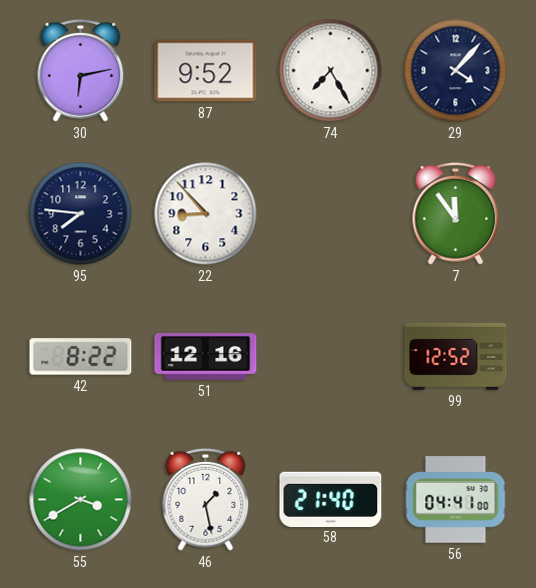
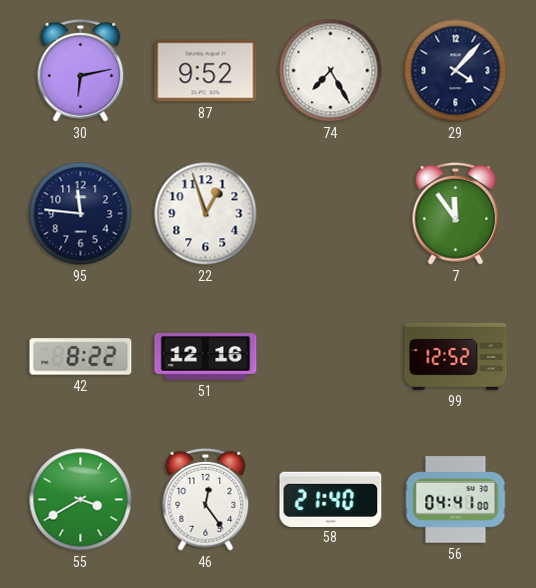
95: 7:46 -> 11:46
22: 8:53 -> 12:57
46: 1:28 -> 12:24
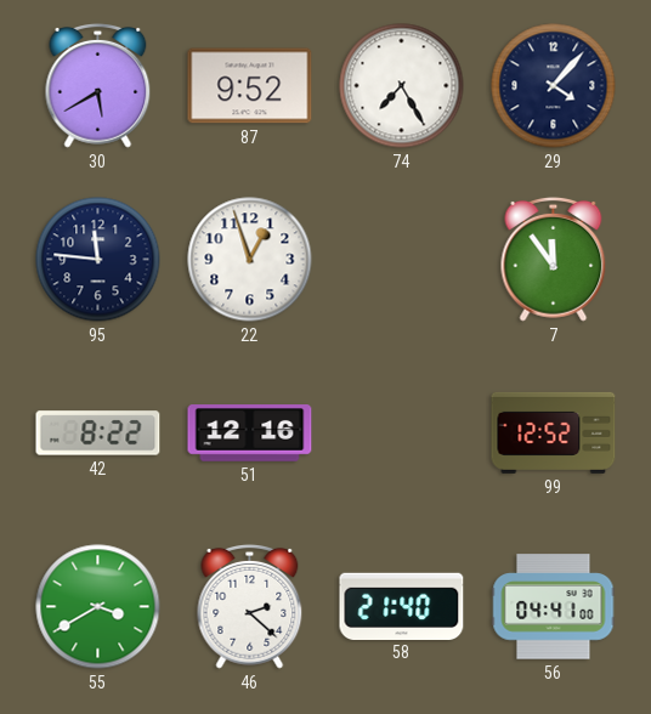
30: 6:13 -> 5:40
46: 12:24 -> 2:22
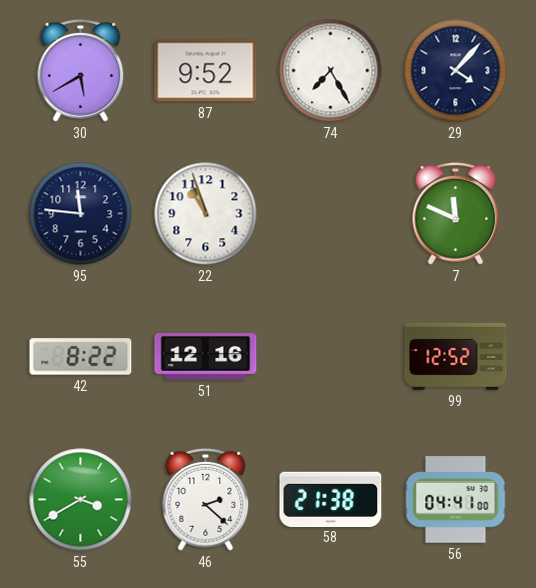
22: 12:57 -> 10:57
7: 11:54 -> 11:49
58: 21:40 -> 21:38
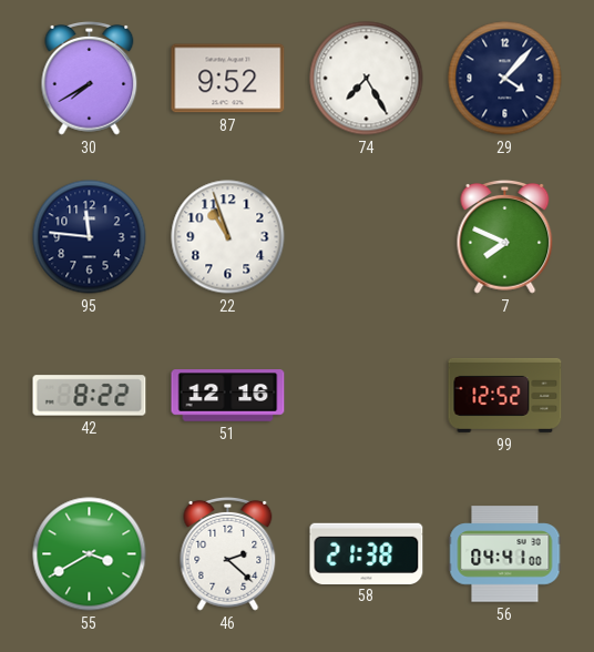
30: 5:40 -> 7:40
7: 11:49 -> 7:49
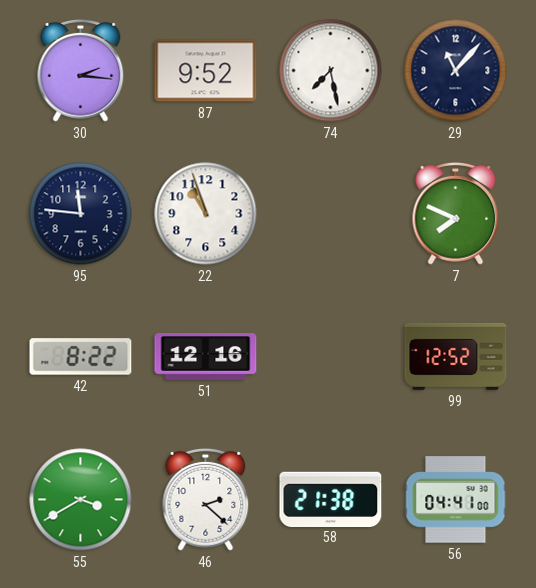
30: 7:40 -> 2:16
74: 7:25 -> 7:28
29: 4:07 -> 11:07
